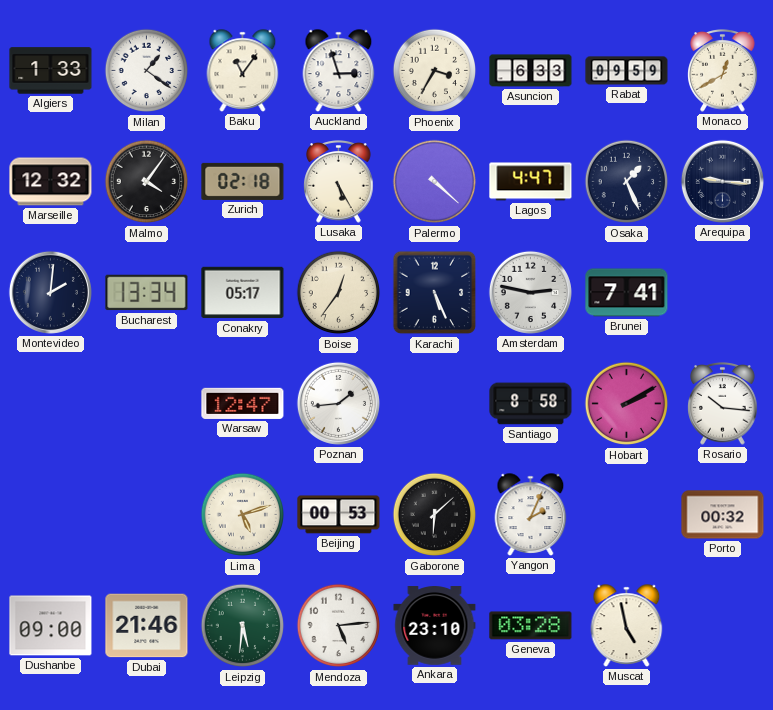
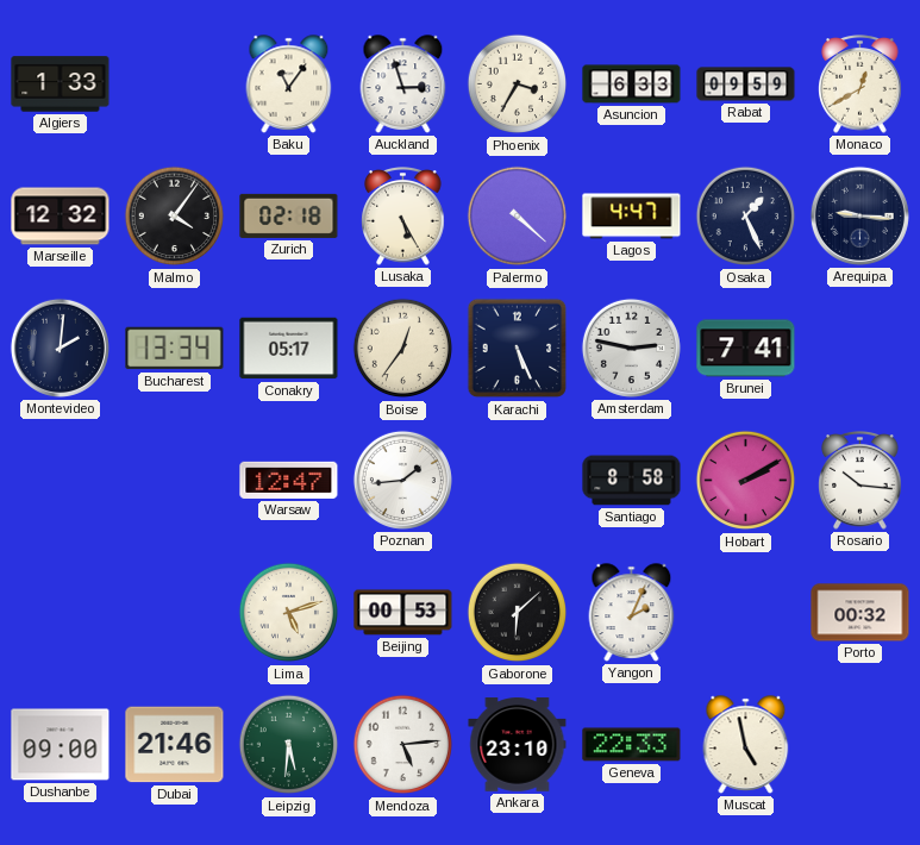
Milan: 1:21 -> none
Geneva: 03:28 -> 22:33
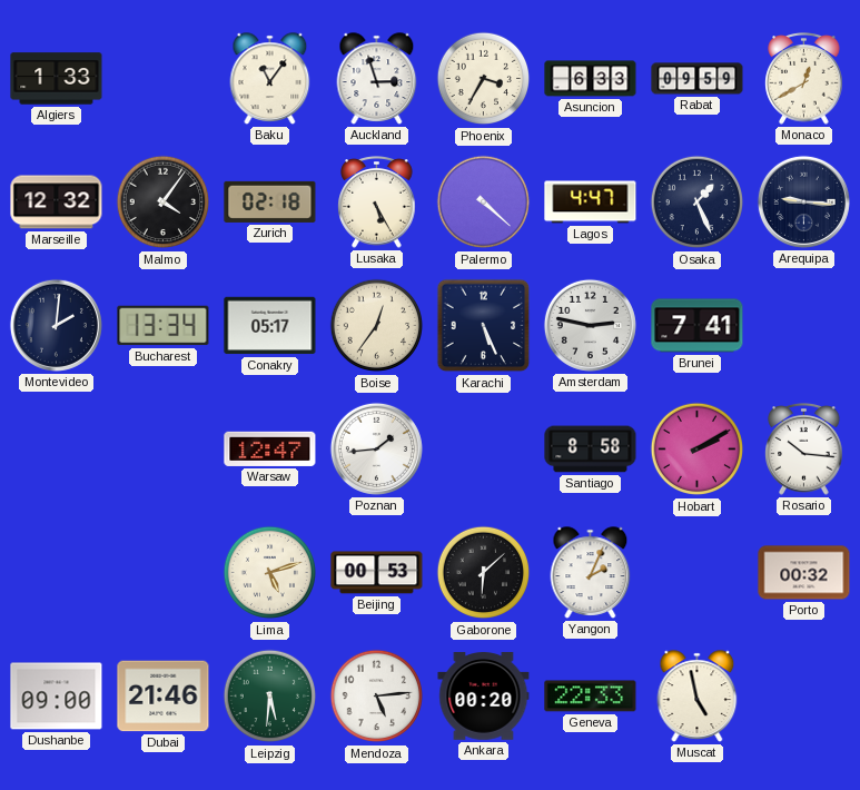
Ankara: 23:10 -> 00:20
